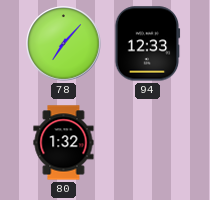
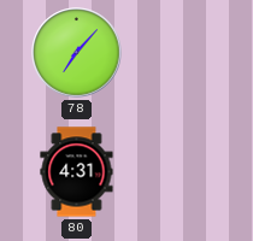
94: 12:33 -> none
80: 1:32 -> 4:31
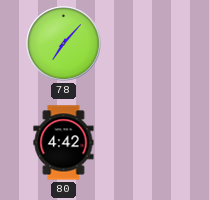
80: 4:31 -> 4:42
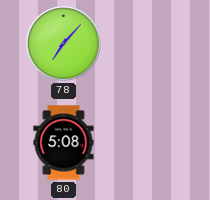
80: 4:42 -> 5:08
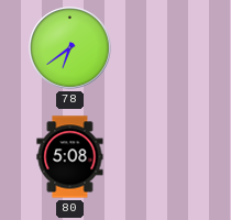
78: 7:07 -> 6:39
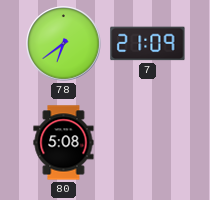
7: none -> 21:09
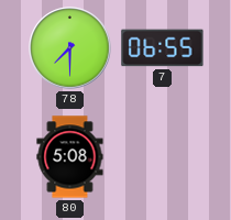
78: 6:39 -> 7:30
7: 21:09 -> 06:55
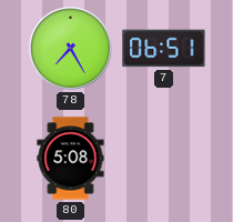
78: 7:30 -> 7:25
7: 06:55 -> 06:51
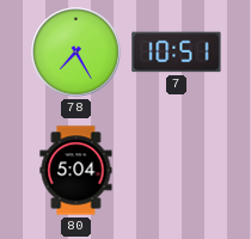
7: 06:51 -> 10:51
80: 5:08 -> 5:04
